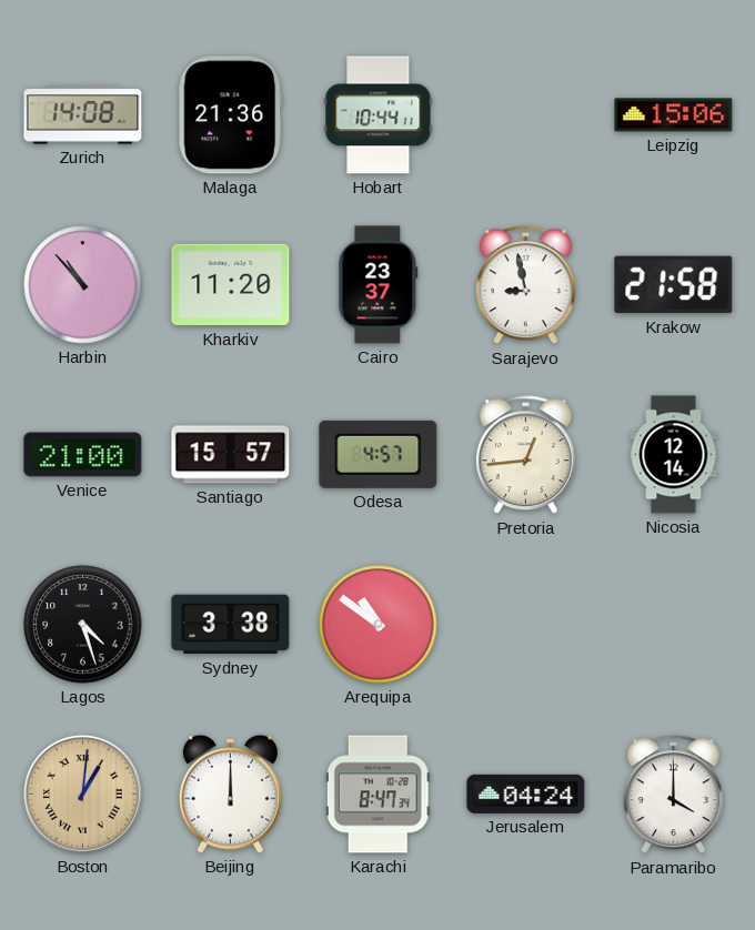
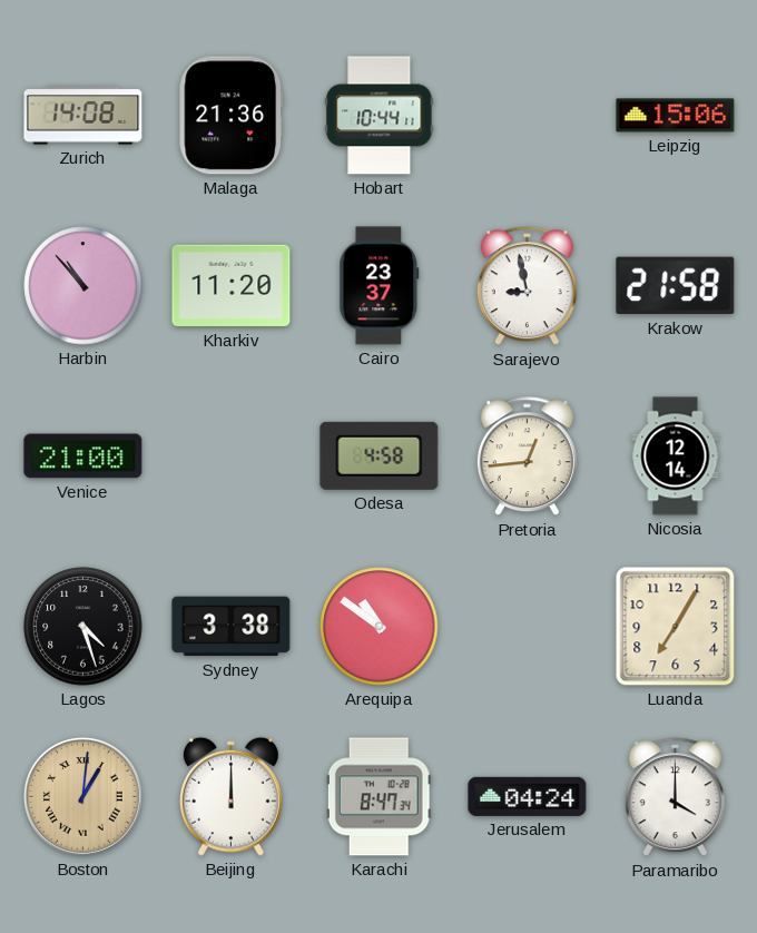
Santiago: 15:57 -> none
Odesa: 4:57 -> 4:58
Luanda: none -> 7:05
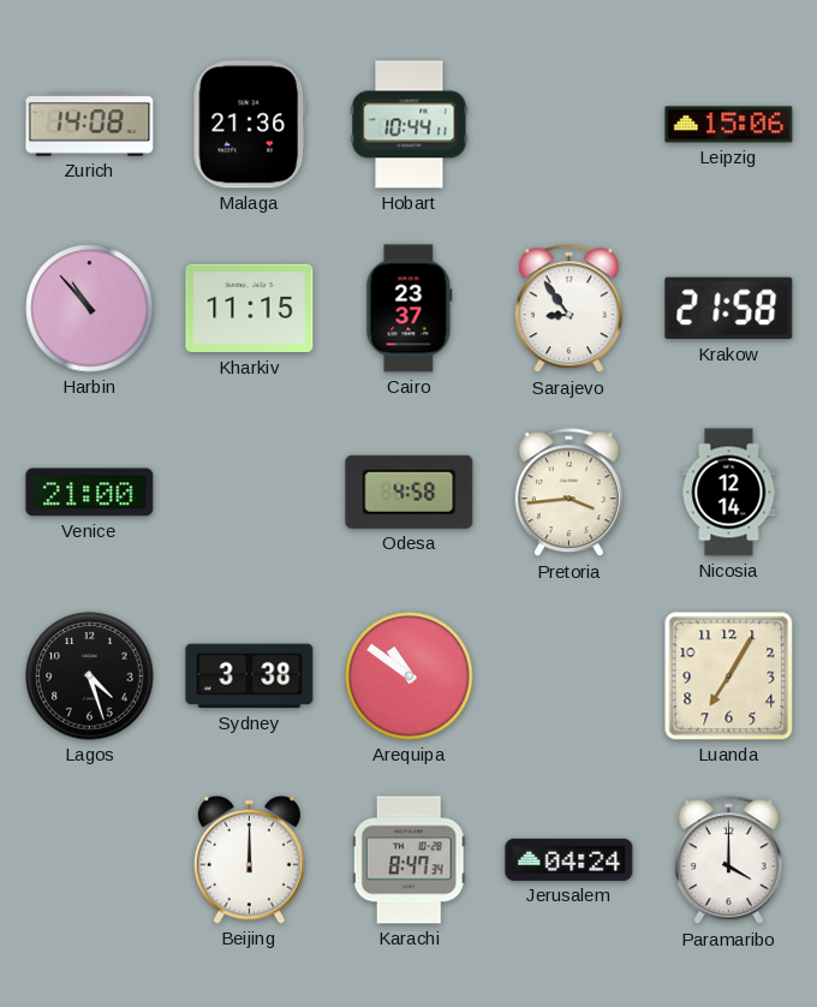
Kharkiv: 11:20 -> 11:15
Sarajevo: 8:58 -> 8:54
Pretoria: 12:44 -> 3:44
Boston: 1:01 -> none
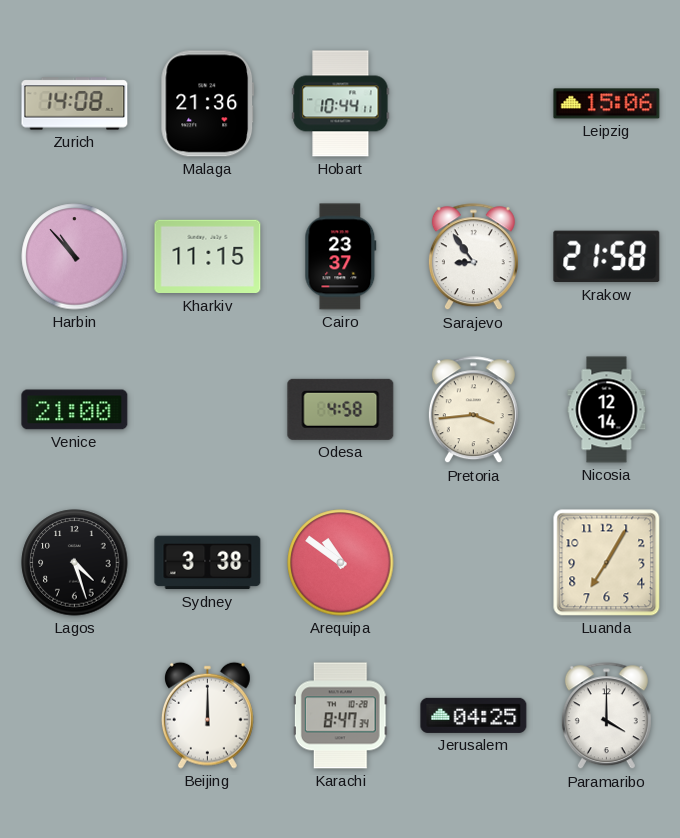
Jerusalem: 04:24 -> 04:25
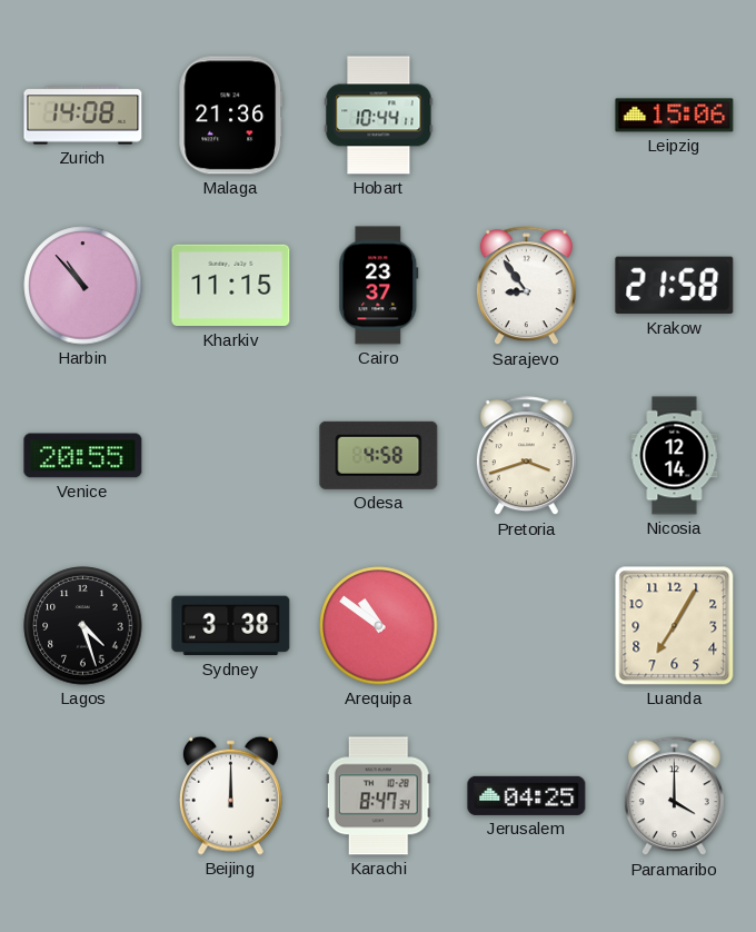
Venice: 21:00 -> 20:55
Pretoria: 3:44 -> 3:42
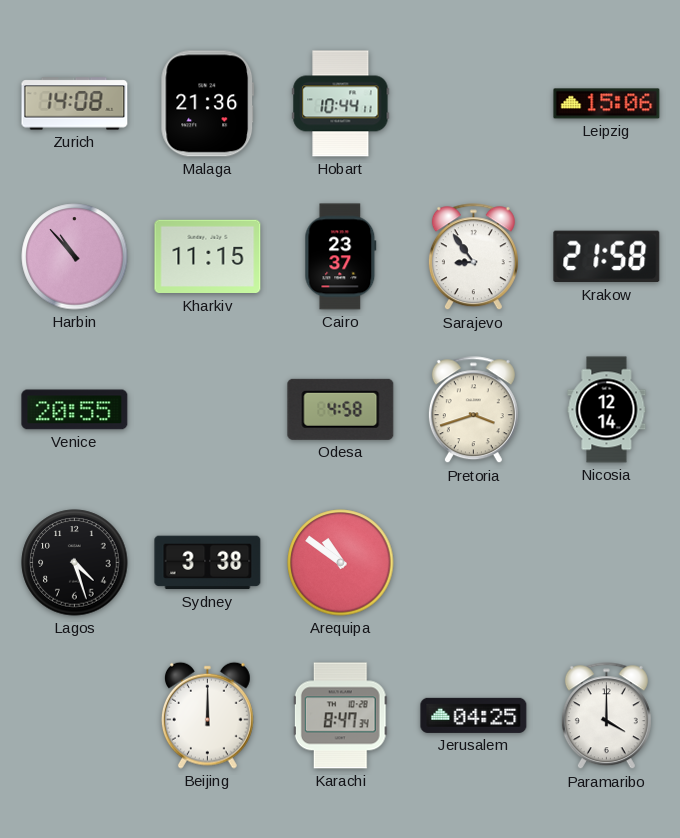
Luanda: 7:05 -> none
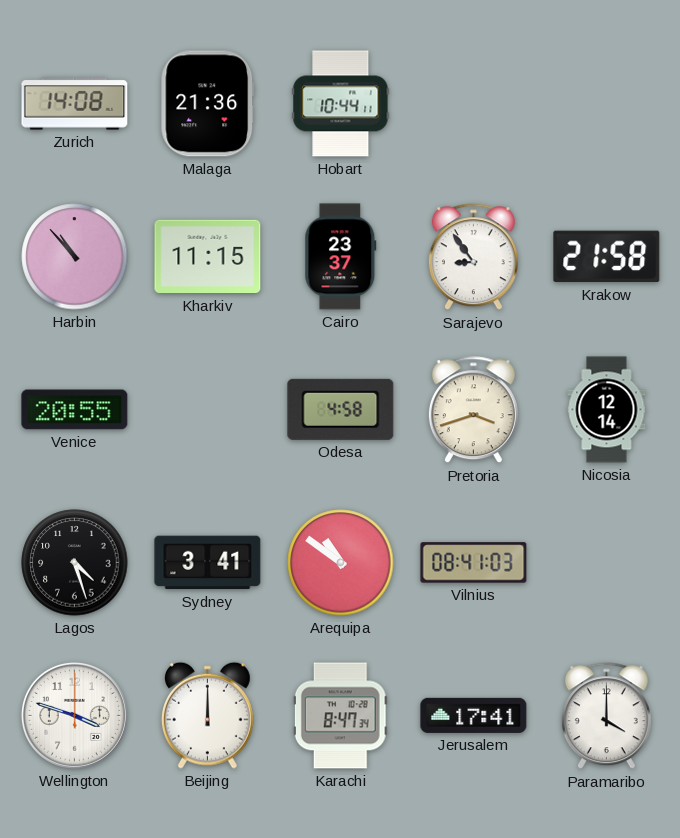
Leipzig: 15:06 -> none
Sydney: 3:38 -> 3:41
Vilnius: none -> 08:41
Wellington: none -> 3:48
Jerusalem: 04:25 -> 17:41
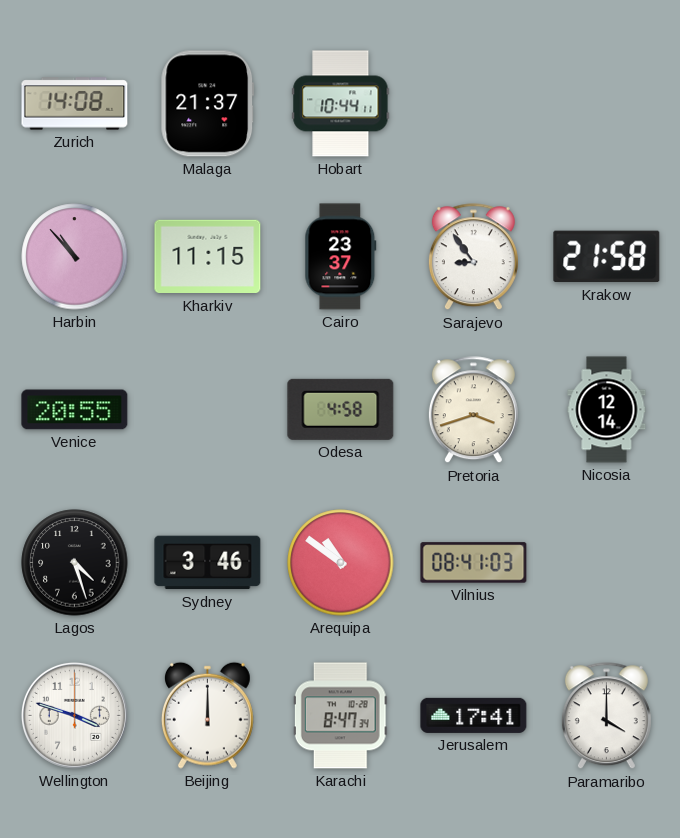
Malaga: 21:36 -> 21:37
Sydney: 3:41 -> 3:46
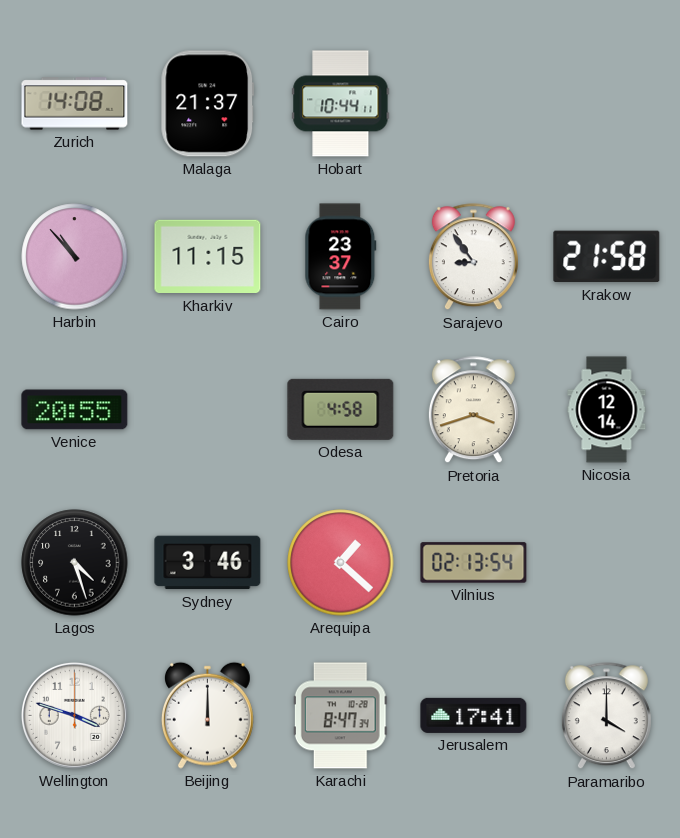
Arequipa: 10:51 -> 1:22
Vilnius: 08:41 -> 02:13
